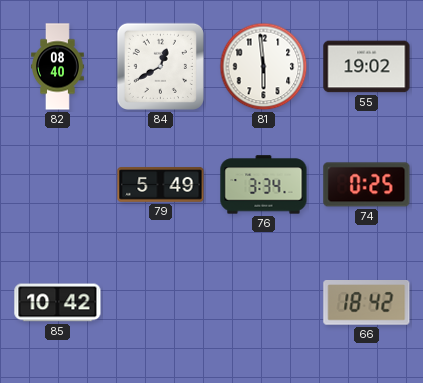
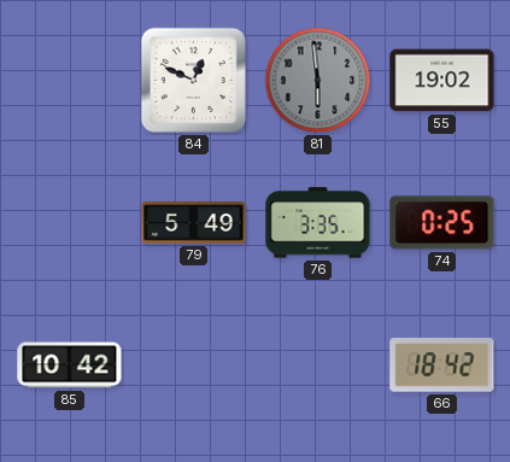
82: 08:40 -> none
84: 12:40 -> 12:49
81 dial: white -> grey
76: 3:34 -> 3:35
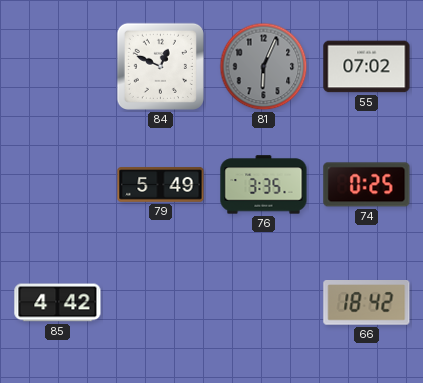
81: 5:59 -> 6:04
55: 19:02 -> 07:02
85: 10:42 -> 4:42
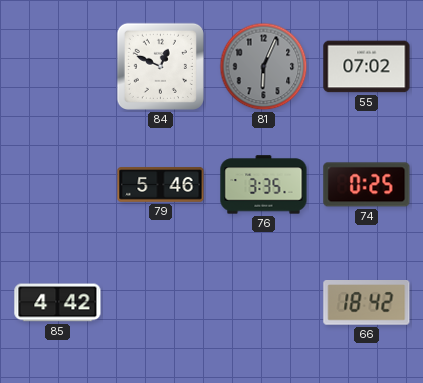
79: 5:49 -> 5:46
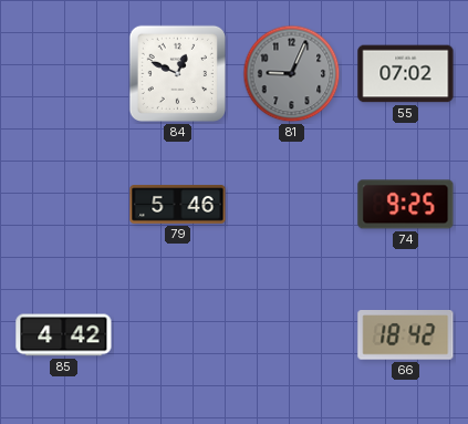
81: 6:04 -> 9:04
76: 3:35 -> none
74: 0:25 -> 9:25
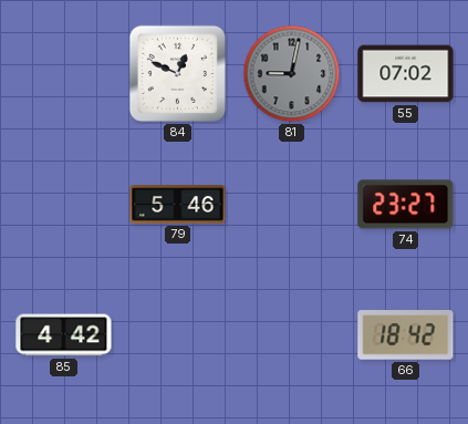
81: 9:04 -> 9:02
74: 9:25 -> 23:27
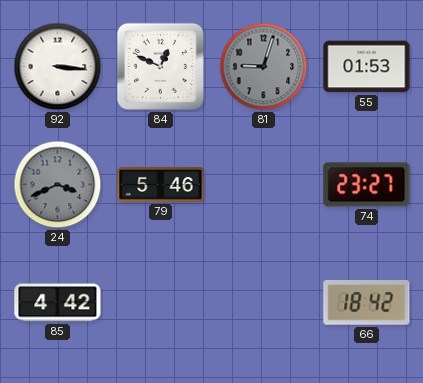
92: none -> 3:16
81: 9:02 -> 9:03
55: 07:02 -> 01:53
24: none -> 3:41
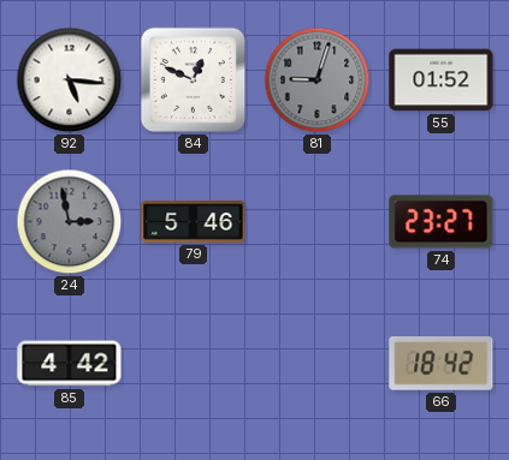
92: 3:16 -> 5:16
55: 01:53 -> 01:52
24: 3:41 -> 2:58
